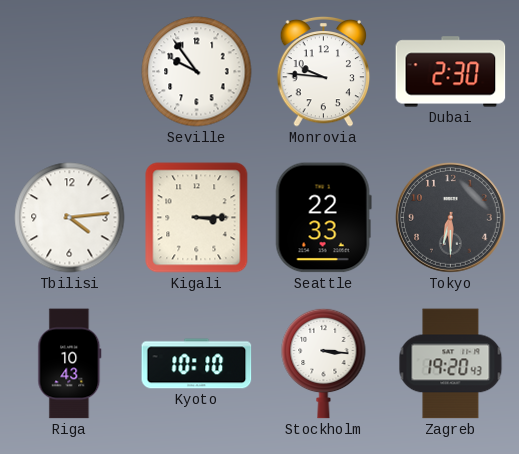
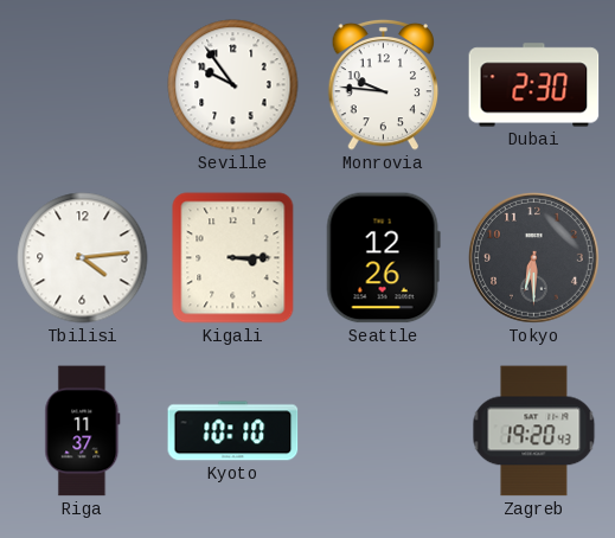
Seattle: 22:33 -> 12:26
Riga: 10:43 -> 11:37
Stockholm: 3:16 -> none
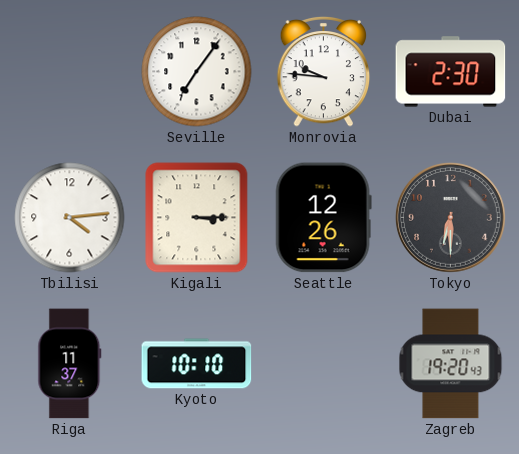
Seville: 9:54 -> 7:06
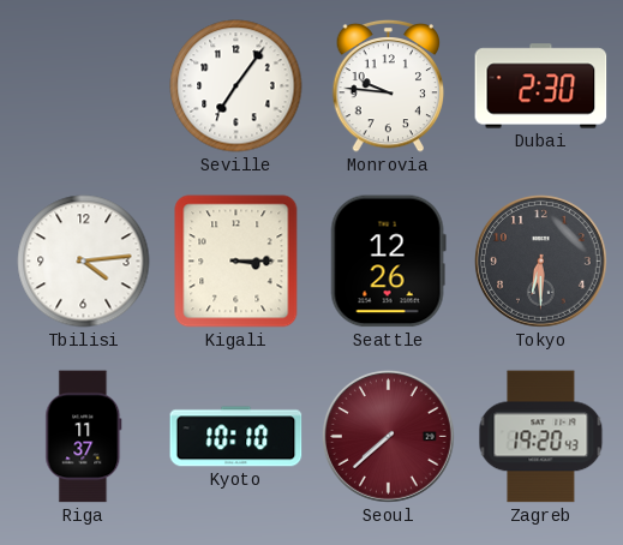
Seoul: none -> 7:38
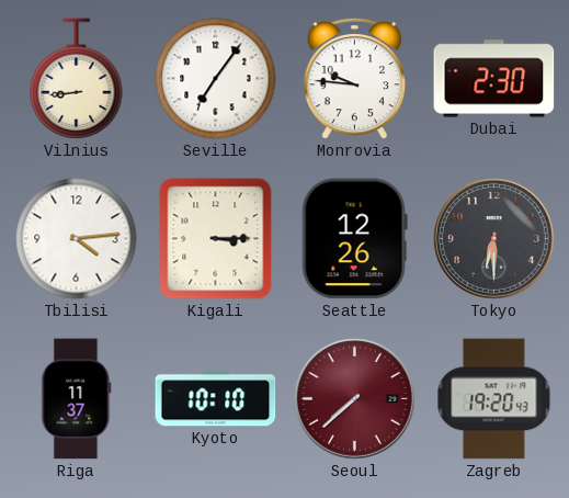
Vilnius: none -> 8:44
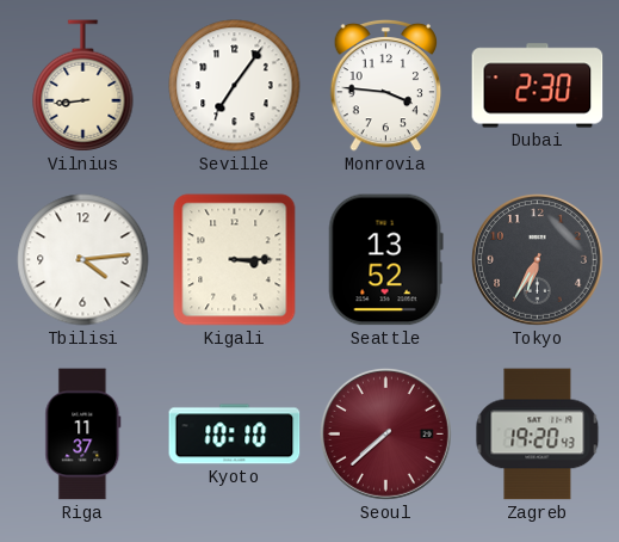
Monrovia: 9:46 -> 3:46
Seattle: 12:26 -> 13:52
Tokyo: 6:30 -> 6:35
